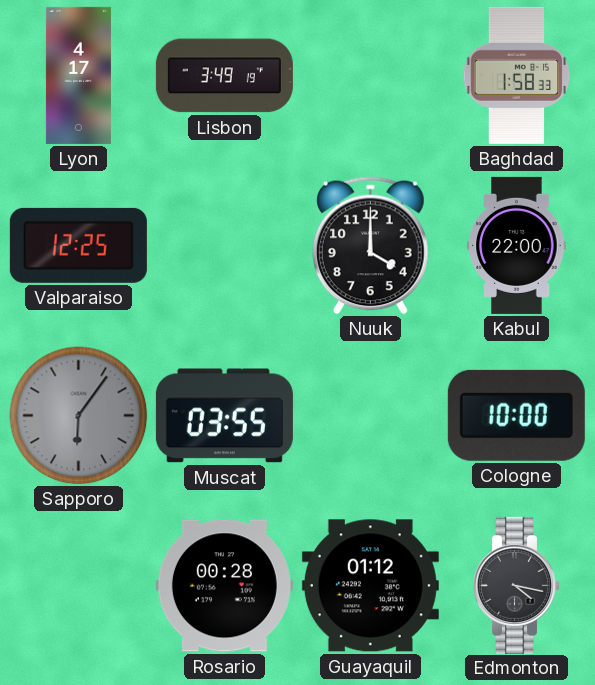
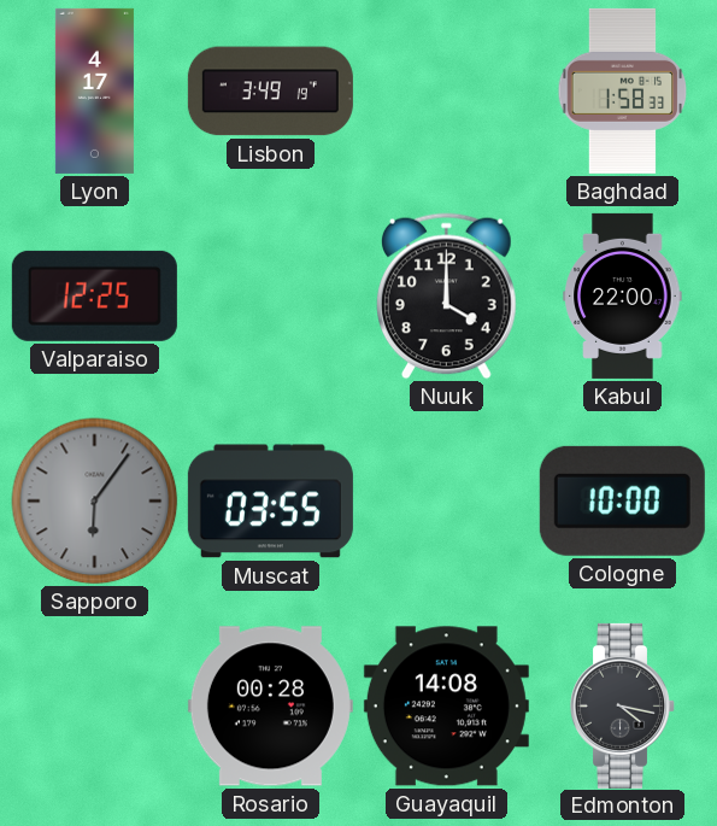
Guayaquil: 01:12 -> 14:08
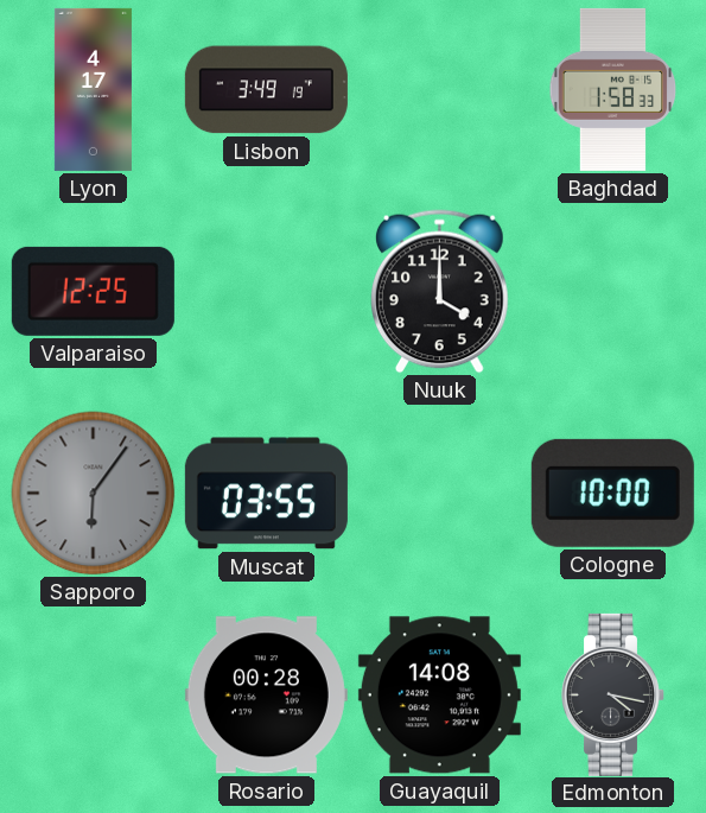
Kabul: 22:00 -> none
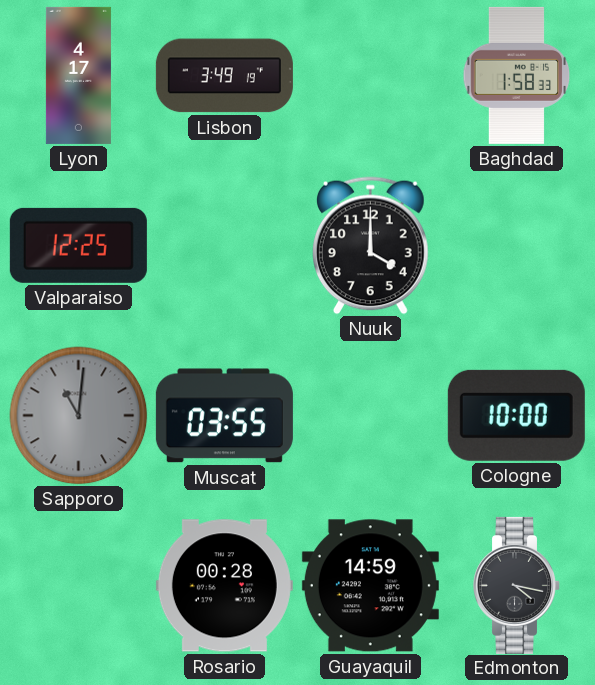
Sapporo: 6:06 -> 11:01
Guayaquil: 14:08 -> 14:59
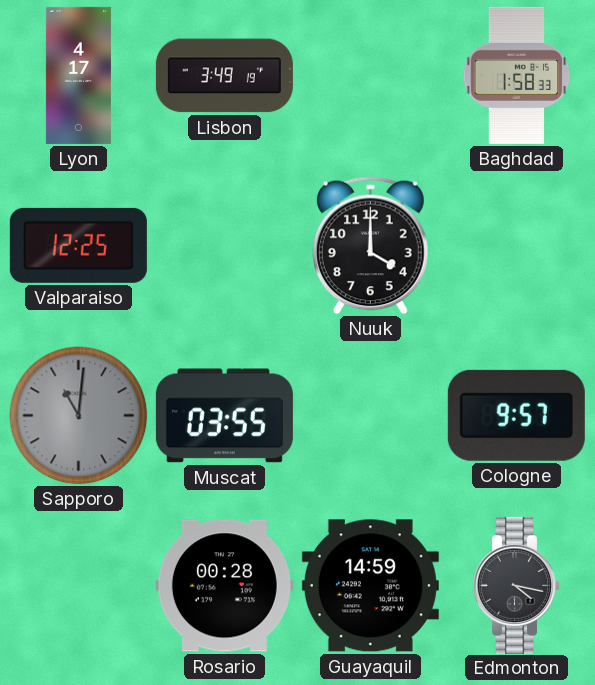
Cologne: 10:00 -> 9:57
